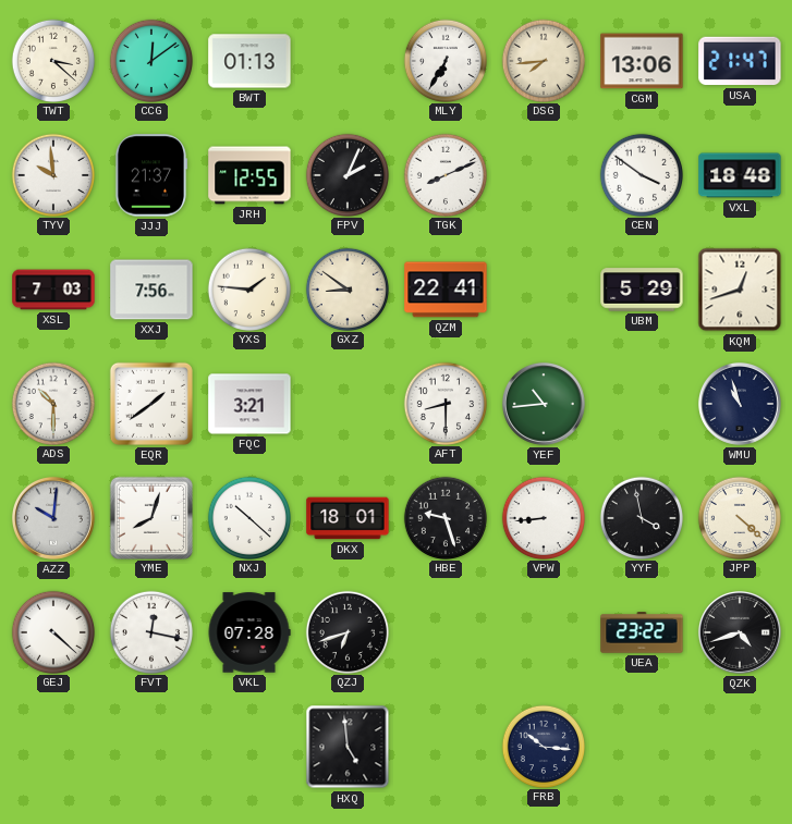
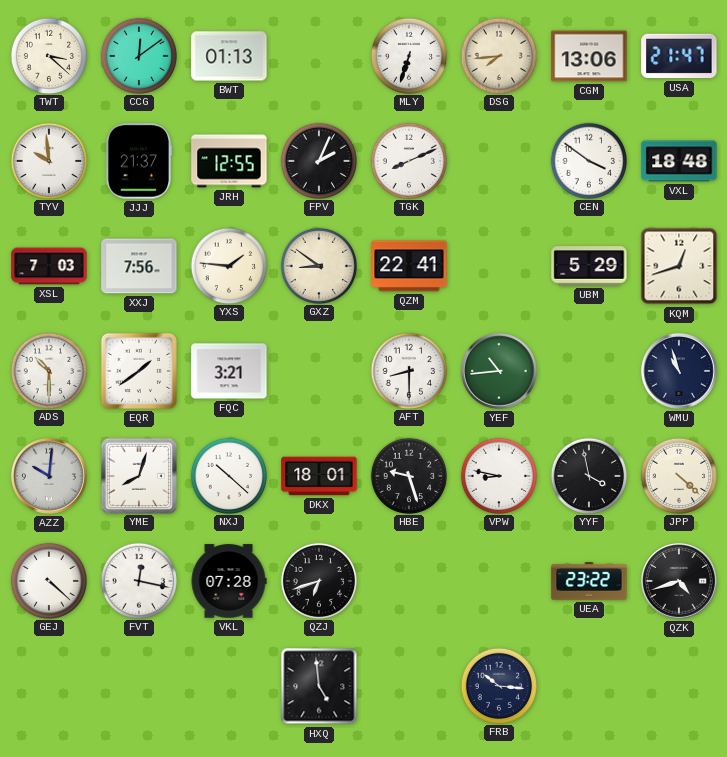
MLY: 6:35 -> 6:33
VPW: 8:44 -> 8:47
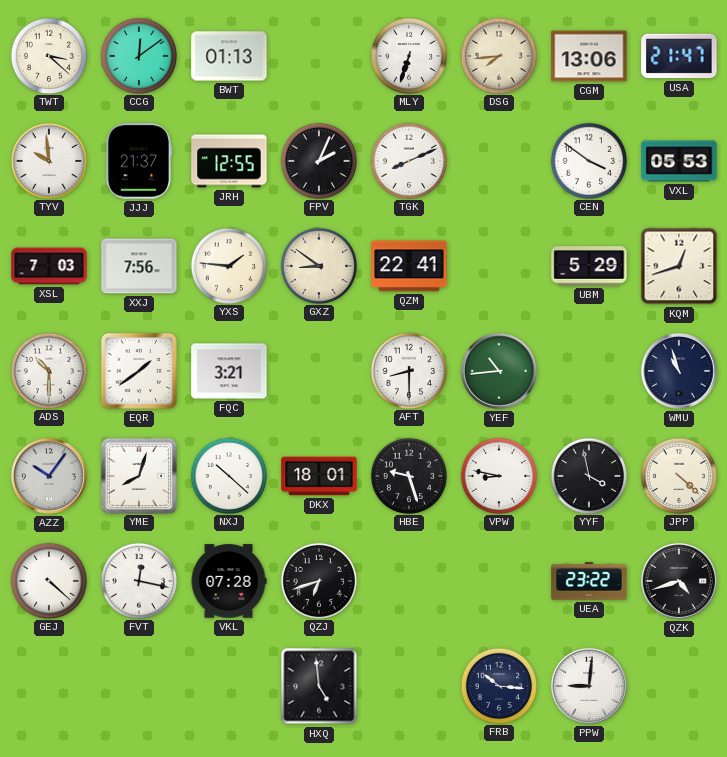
VXL: 18:48 -> 05:53
AZZ: 10:01 -> 10:06
PPW: none -> 9:01
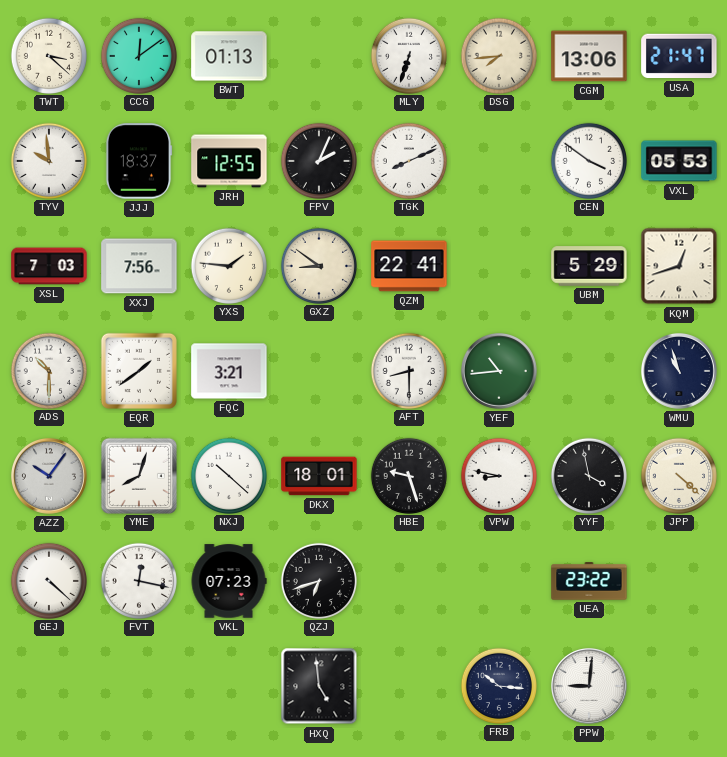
JJJ: 21:37 -> 18:37
VKL: 07:28 -> 07:23
QZK: 4:42 -> none
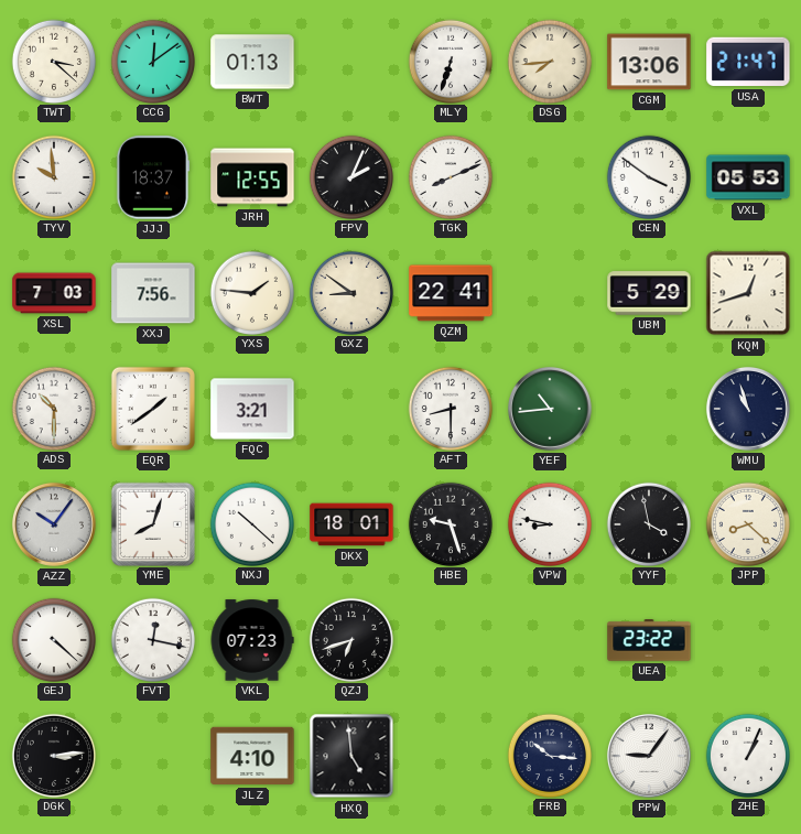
JPP: 4:22 -> 8:22
DGK: none -> 3:14
JLZ: none -> 4:10
PPW: 9:01 -> 9:06
ZHE: none -> 1:04
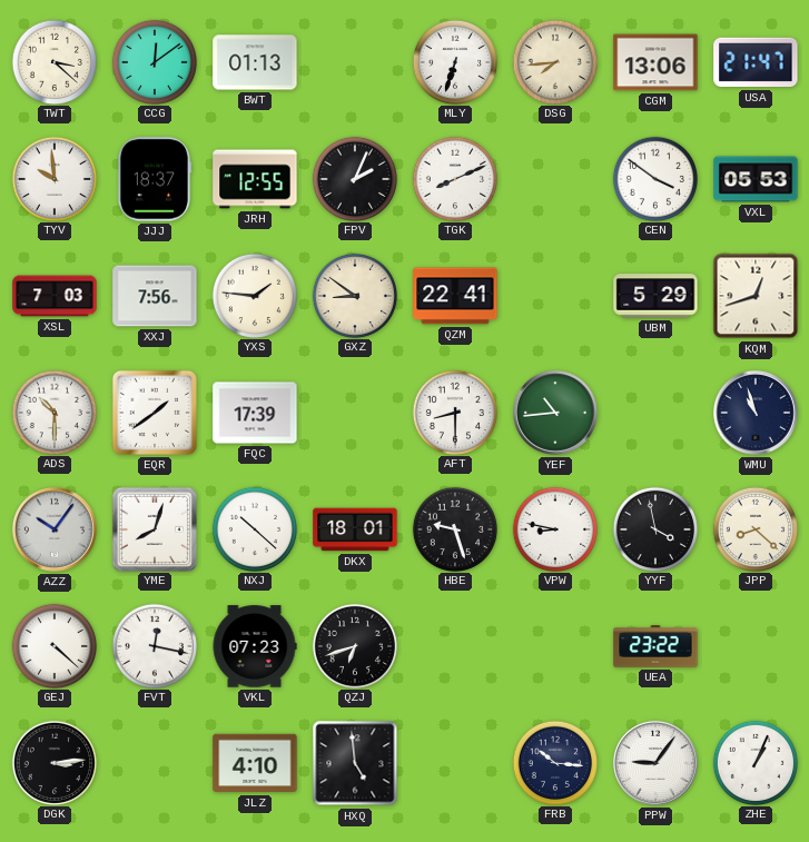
FQC: 3:21 -> 17:39
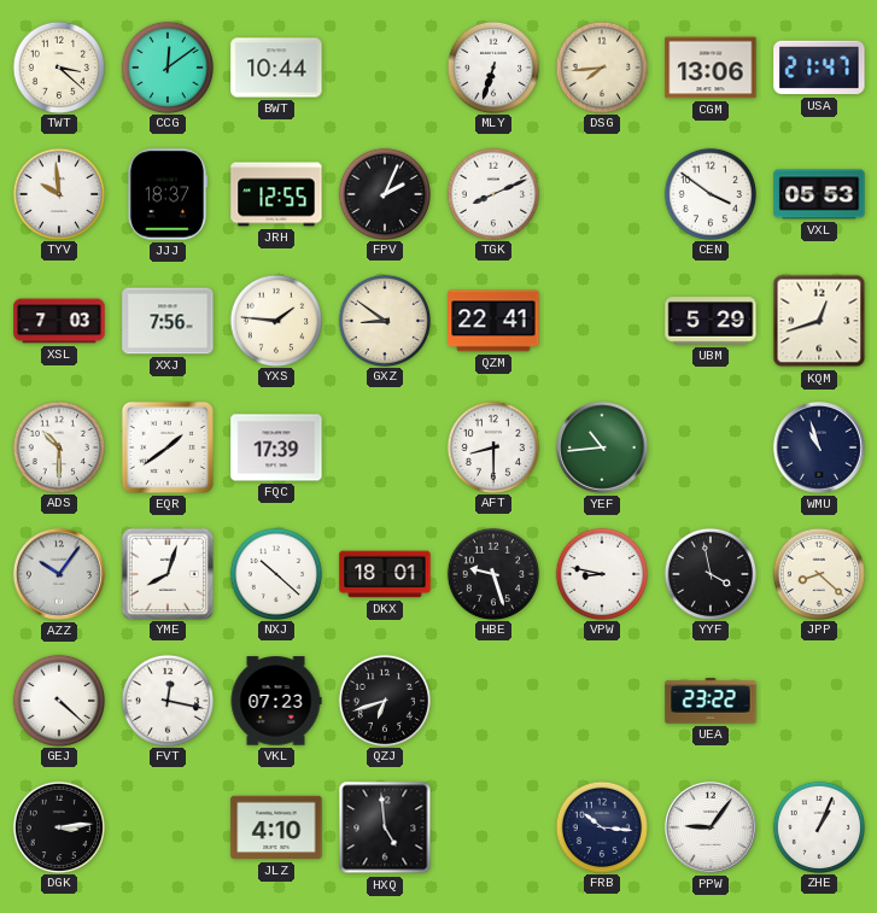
BWT: 01:13 -> 10:44
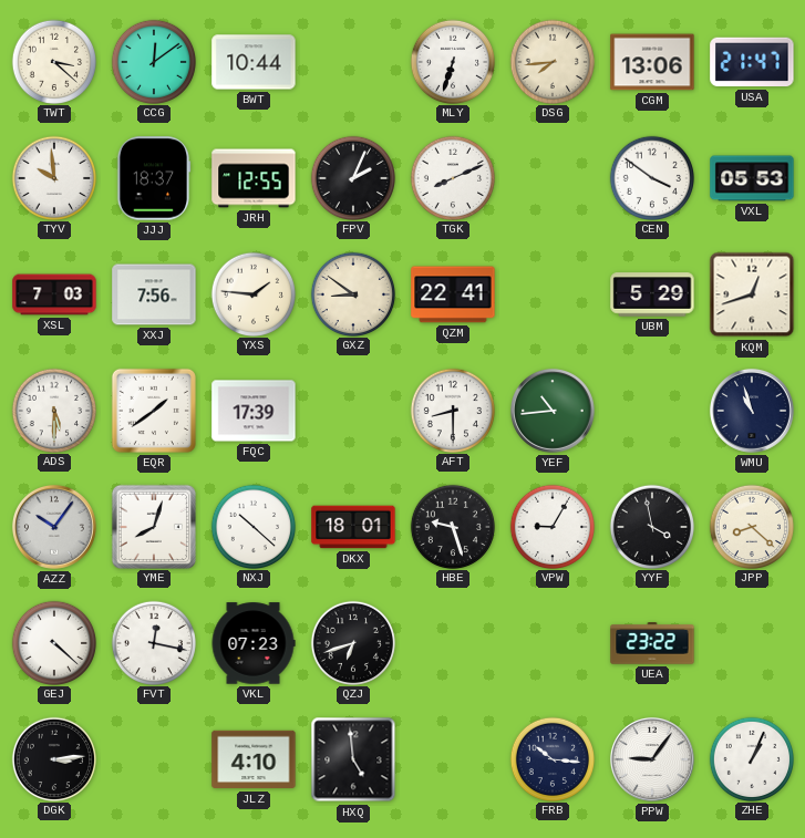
ADS: 10:30 -> 5:30
VPW: 8:47 -> 9:05
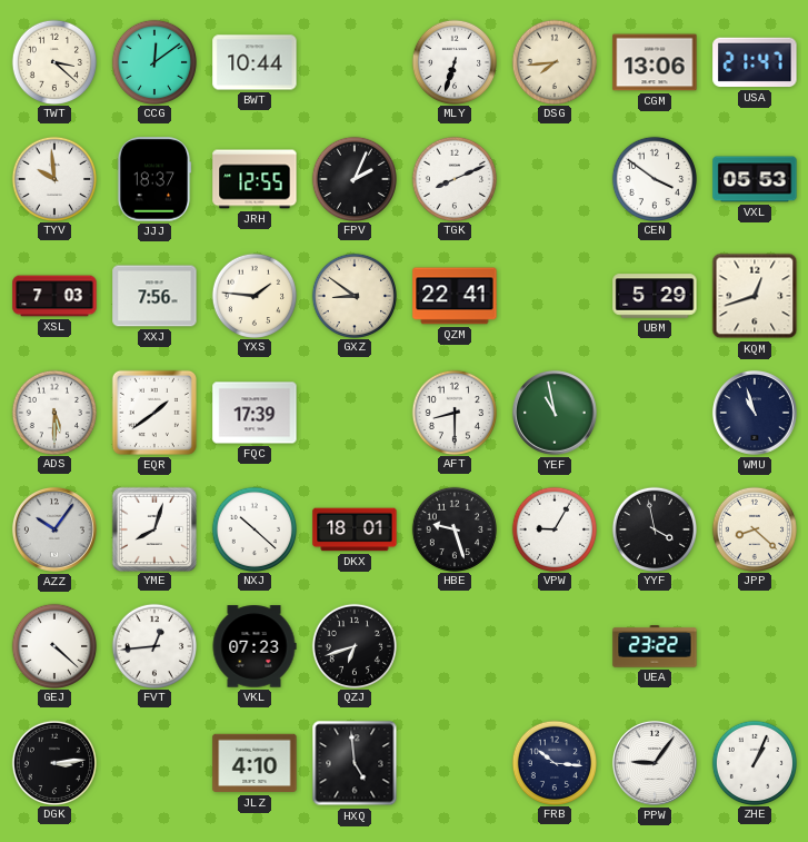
YEF: 10:44 -> 10:58
FVT: 12:17 -> 12:44
